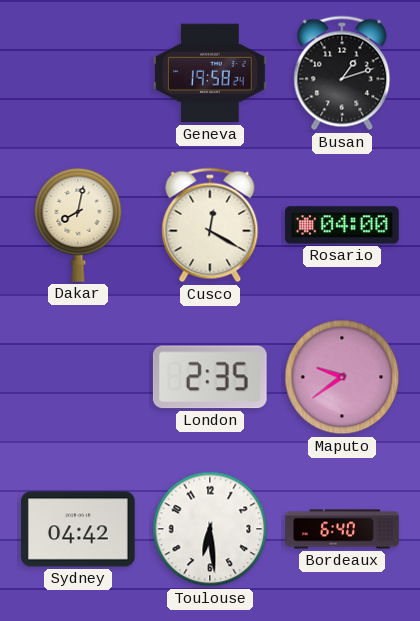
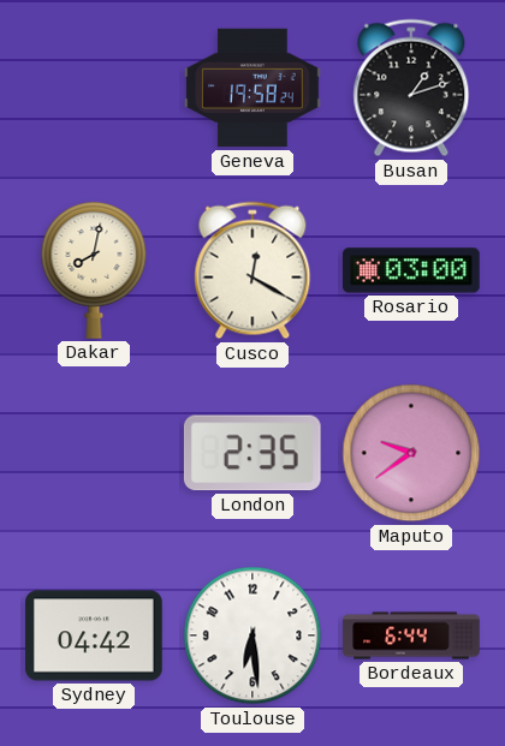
Rosario: 04:00 -> 03:00
Bordeaux: 6:40 -> 6:44
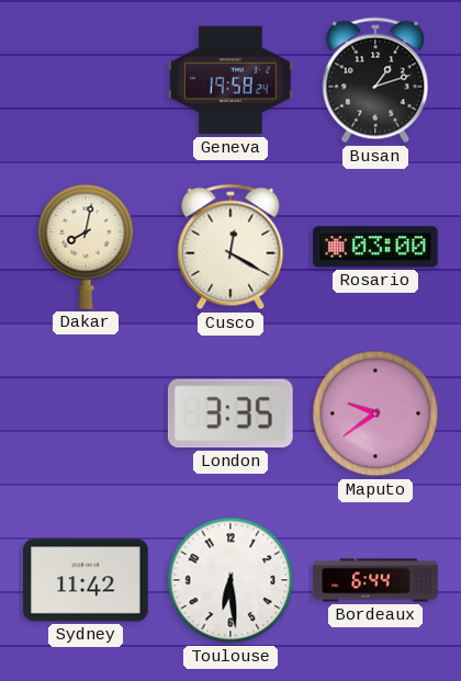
London: 2:35 -> 3:35
Sydney: 04:42 -> 11:42
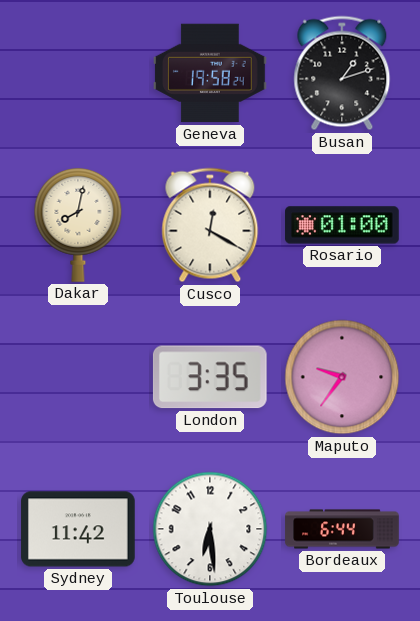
Rosario: 03:00 -> 01:00
Maputo: 9:39 -> 9:36
